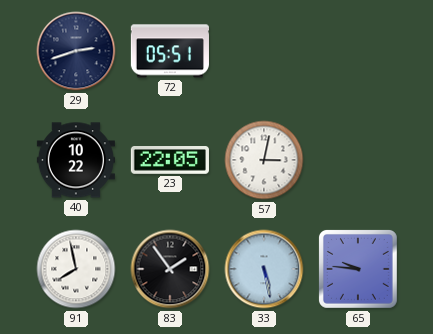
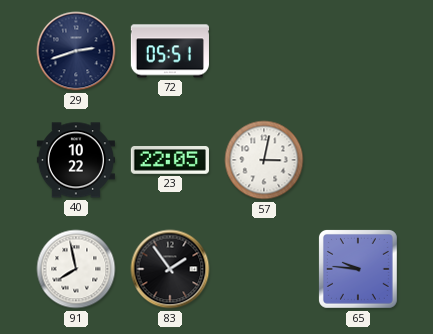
33: 5:28 -> none
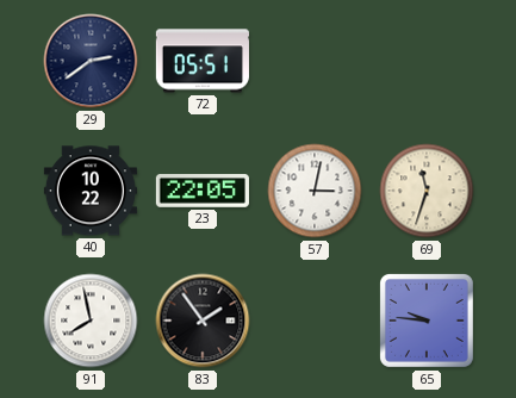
29: 2:42 -> 2:39
69: none -> 11:33
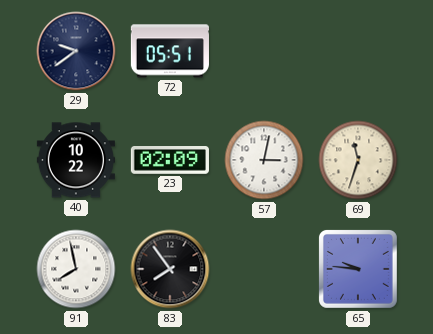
29: 2:39 -> 9:39
23: 22:05 -> 02:09
83: 1:54 -> 7:54
